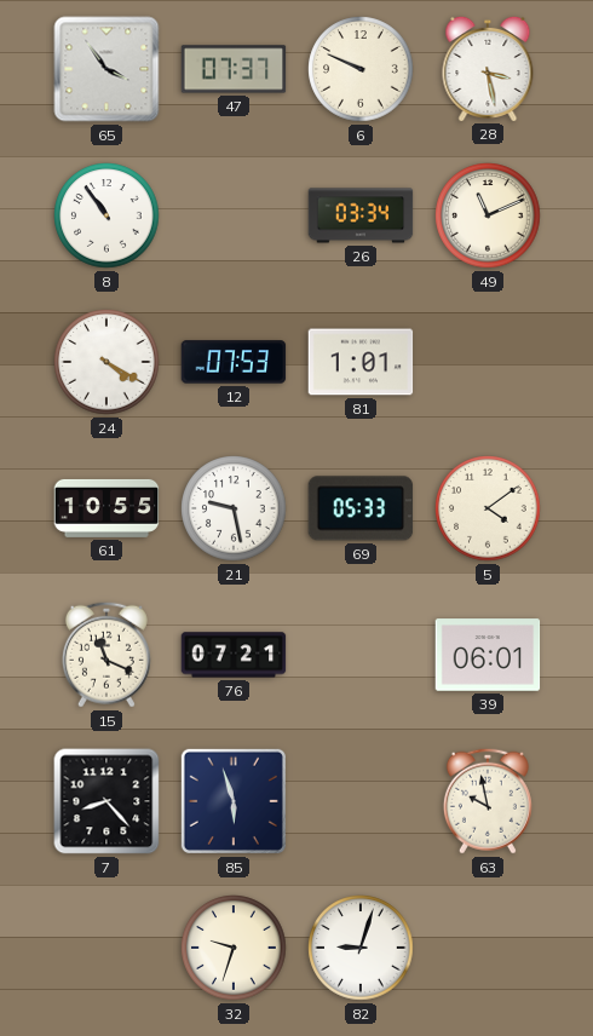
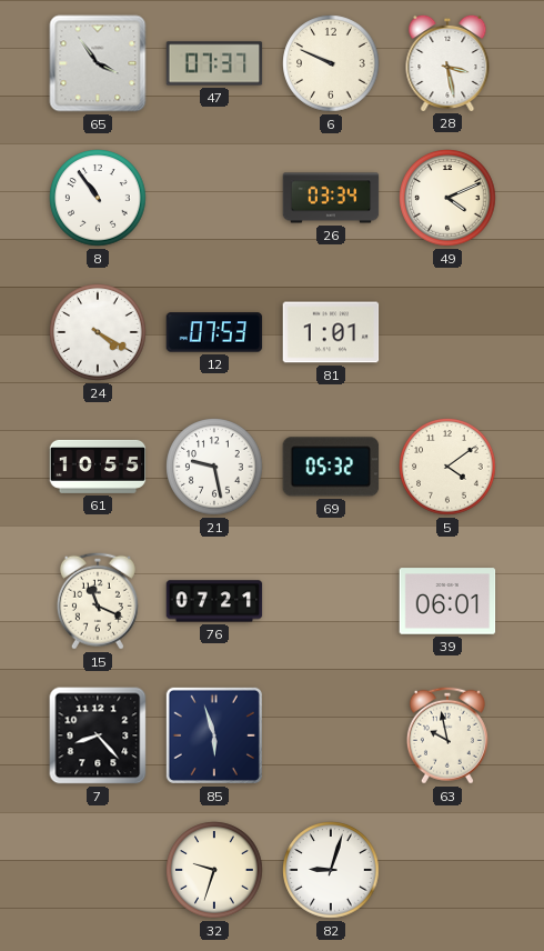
49: 11:11 -> 4:11
69: 05:33 -> 05:32
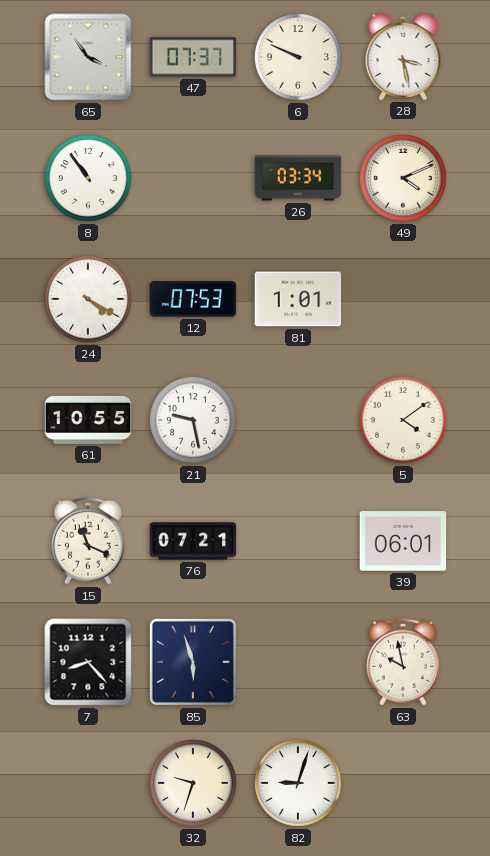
69: 05:32 -> none
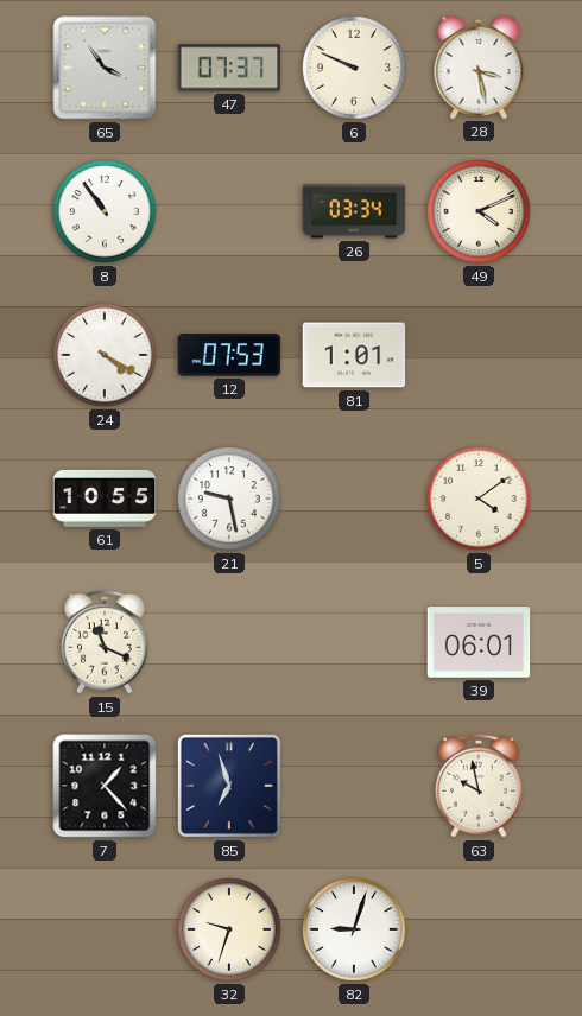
76: 07:21 -> none
7: 8:23 -> 1:23
85: 5:57 -> 6:57
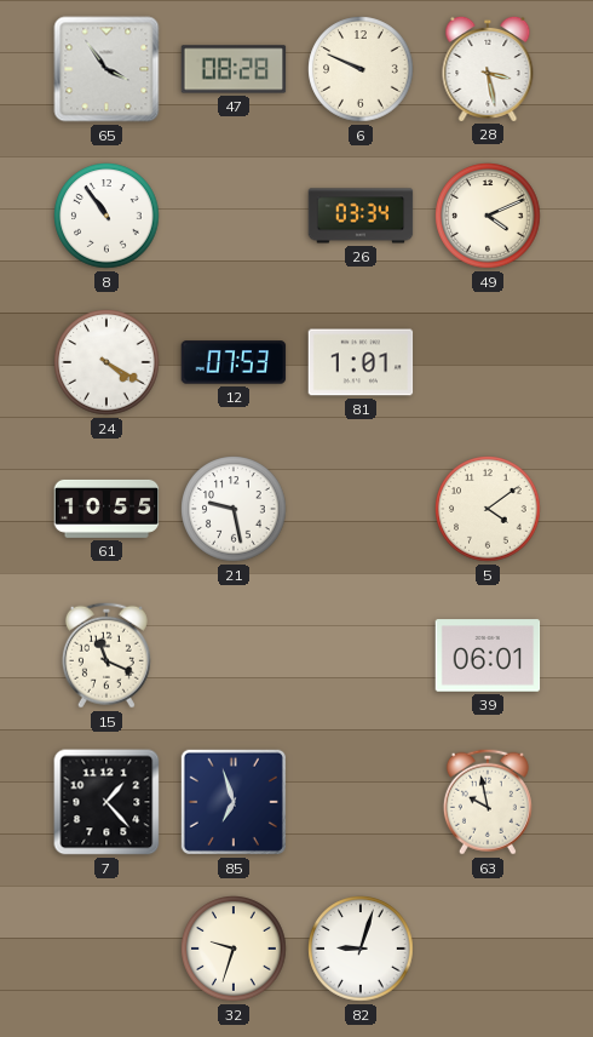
47: 07:37 -> 08:28
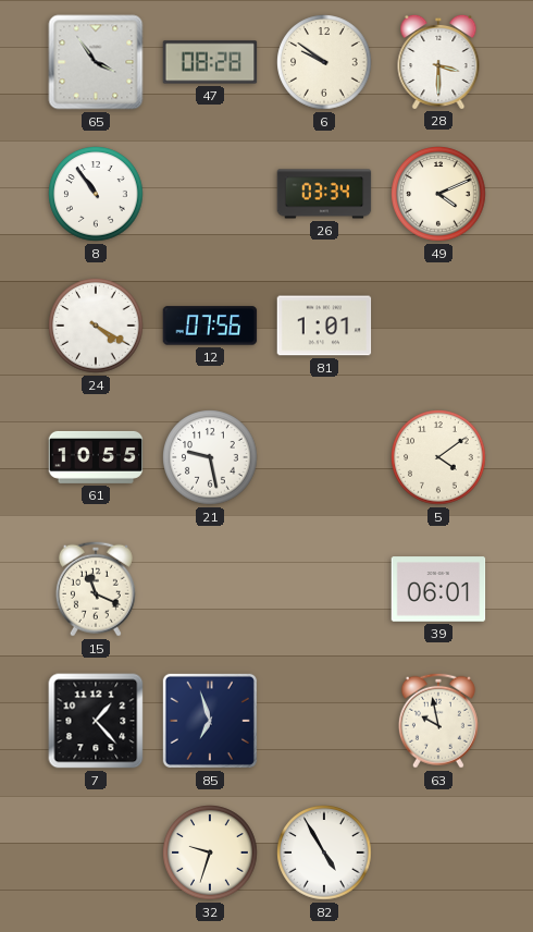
6: 9:49 -> 9:51
28: 3:28 -> 3:30
12: 07:53 -> 07:56
82: 9:03 -> 4:55
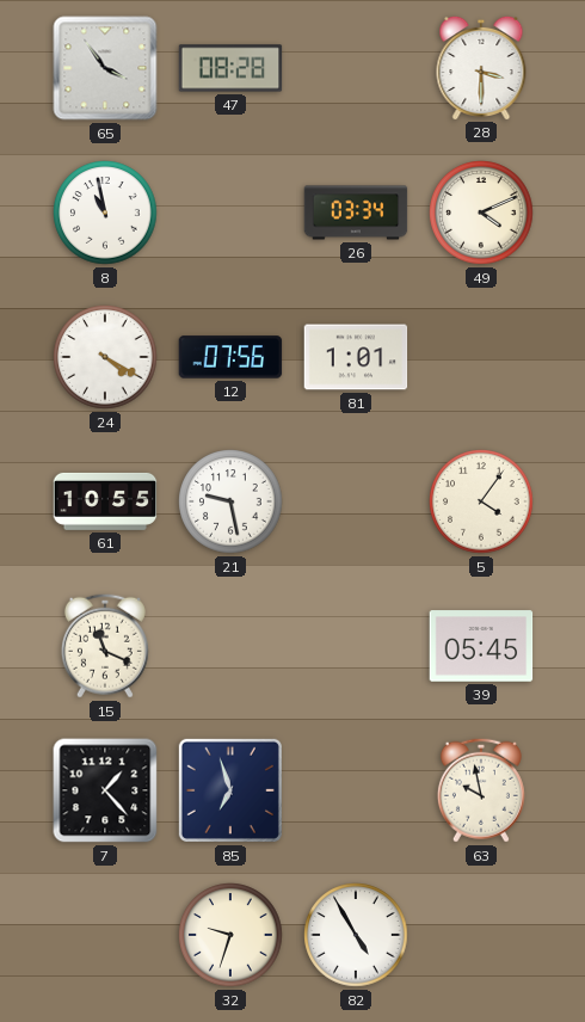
6: 9:51 -> none
8: 10:54 -> 10:58
5: 4:09 -> 4:06
39: 06:01 -> 05:45
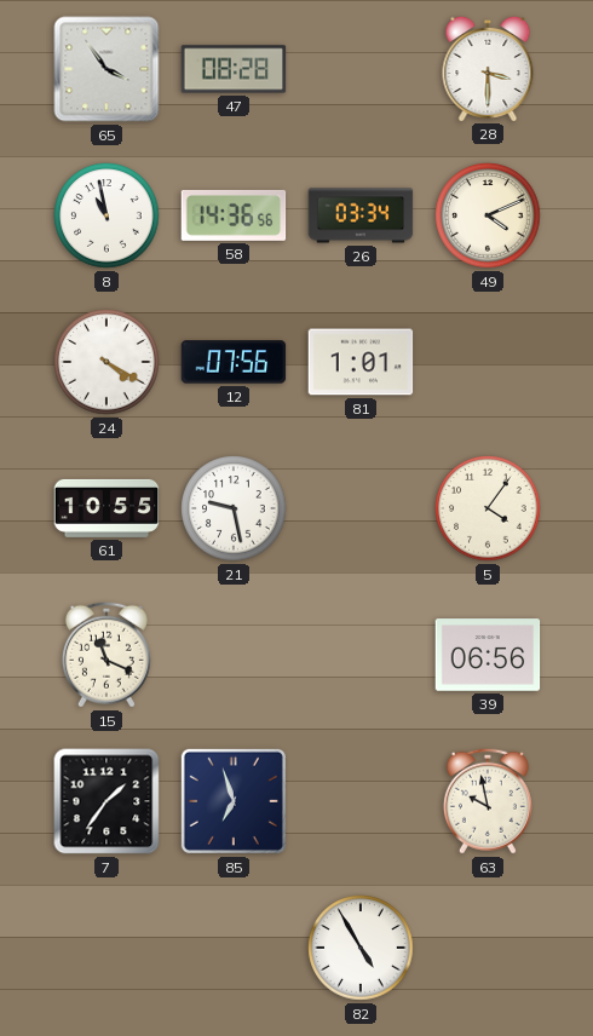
58: none -> 14:36
39: 05:45 -> 06:56
7: 1:23 -> 1:36
32: 9:33 -> none
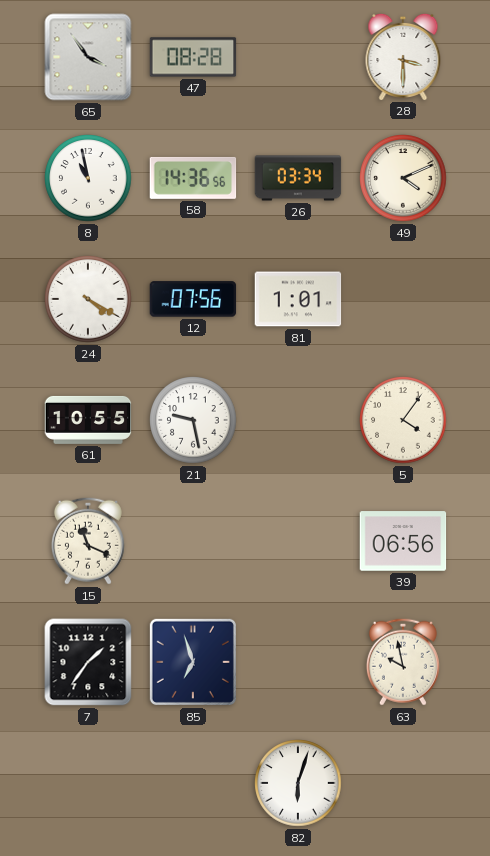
82: 4:55 -> 6:03
